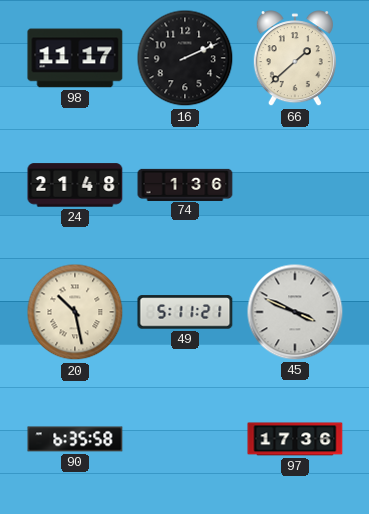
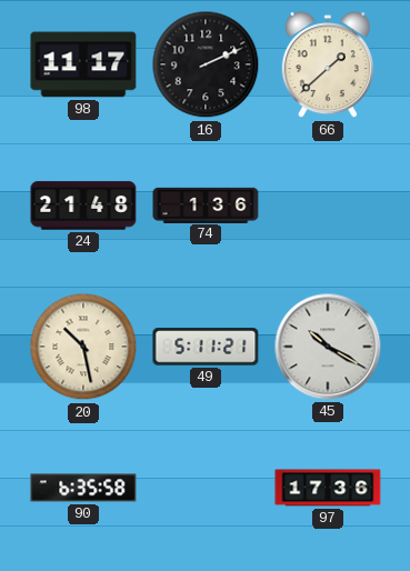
45: 3:49 -> 10:20
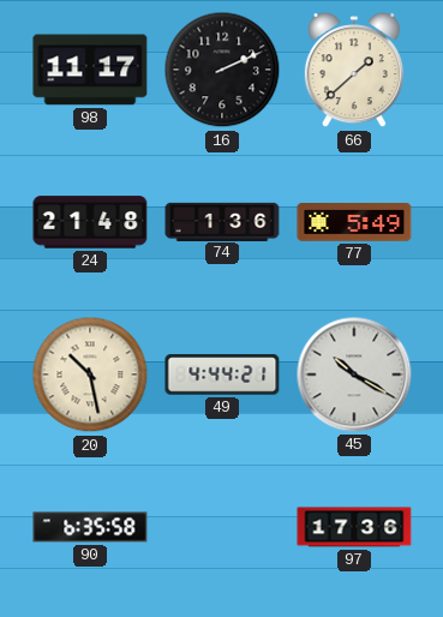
77: none -> 5:49
49: 5:11 -> 4:44
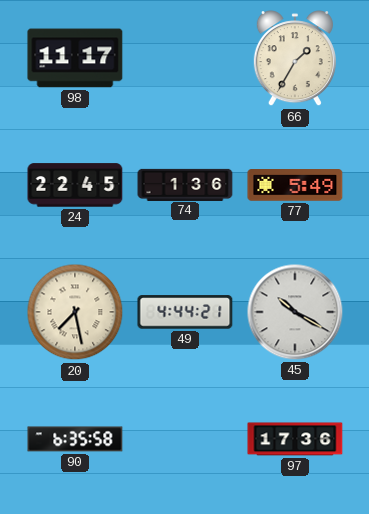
16: 2:11 -> none
66: 1:38 -> 1:35
24: 21:48 -> 22:45
20: 10:28 -> 7:28
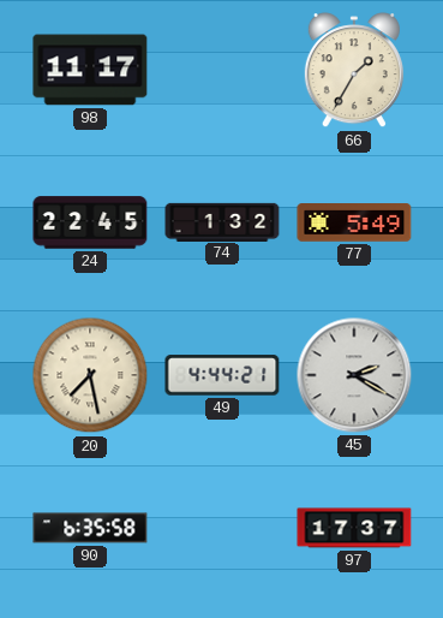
74: 1:36 -> 1:32
45: 10:20 -> 2:20
97: 17:36 -> 17:37
